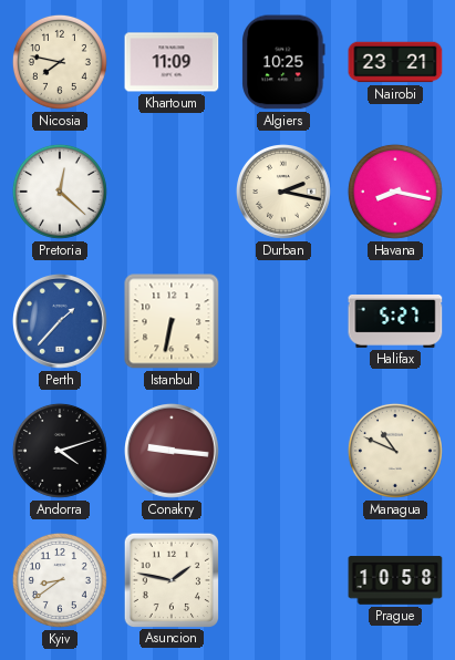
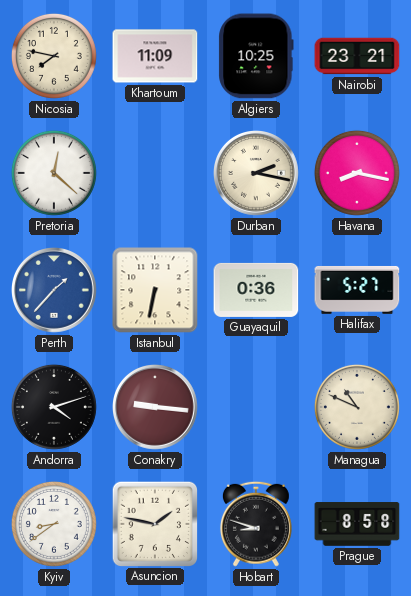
Guayaquil: none -> 0:36
Hobart: none -> 8:48
Prague: 10:58 -> 8:58
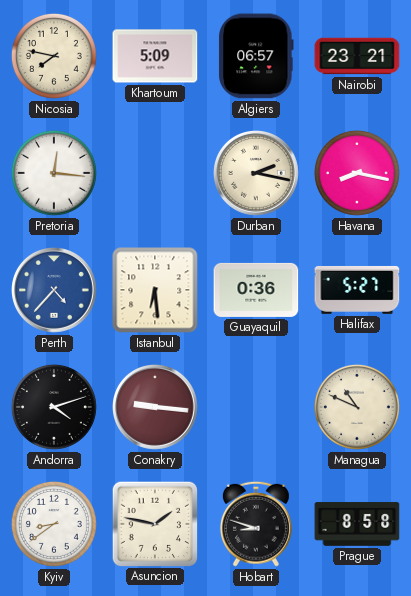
Khartoum: 11:09 -> 5:09
Algiers: 10:25 -> 06:57
Pretoria: 12:22 -> 12:16
Perth: 1:37 -> 4:37
Istanbul: 6:32 -> 6:29
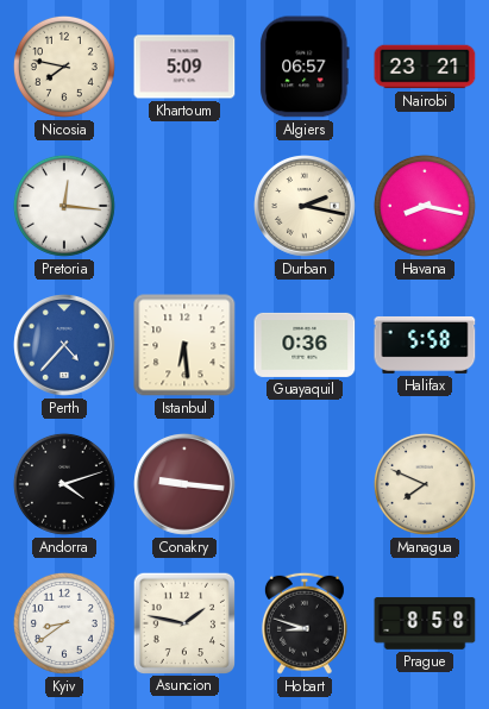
Halifax: 5:27 -> 5:58
Managua: 10:49 -> 7:49
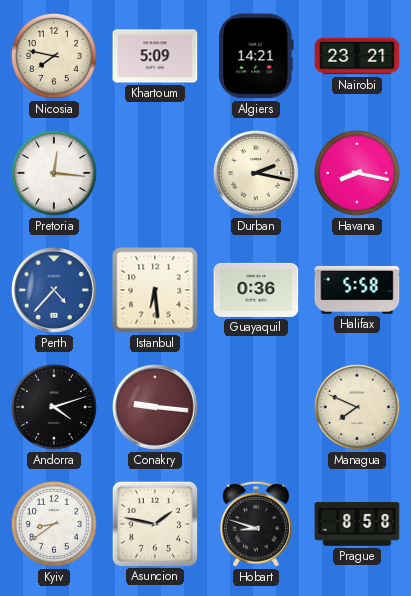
Algiers: 06:57 -> 14:21
